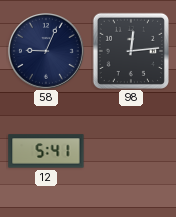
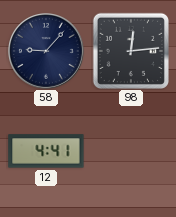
58: 9:04 -> 9:07
12: 5:41 -> 4:41
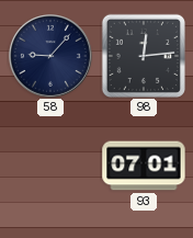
12: 4:41 -> none
93: none -> 07:01
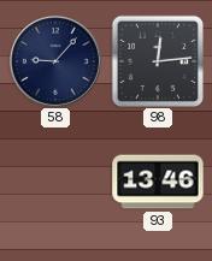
93: 07:01 -> 13:46
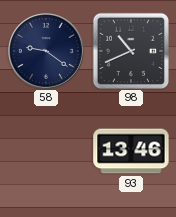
58: 9:07 -> 9:21
98: 12:14 -> 10:41
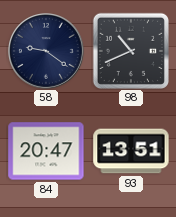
84: none -> 20:47
93: 13:46 -> 13:51
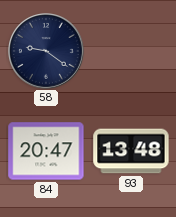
98: 10:41 -> none
93: 13:51 -> 13:48
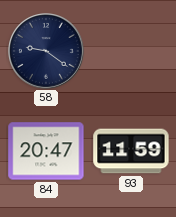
93: 13:48 -> 11:59
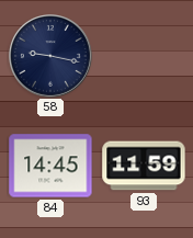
58: 9:21 -> 9:17
84: 20:47 -> 14:45
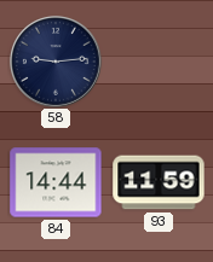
58: 9:17 -> 9:14
84: 14:45 -> 14:44
